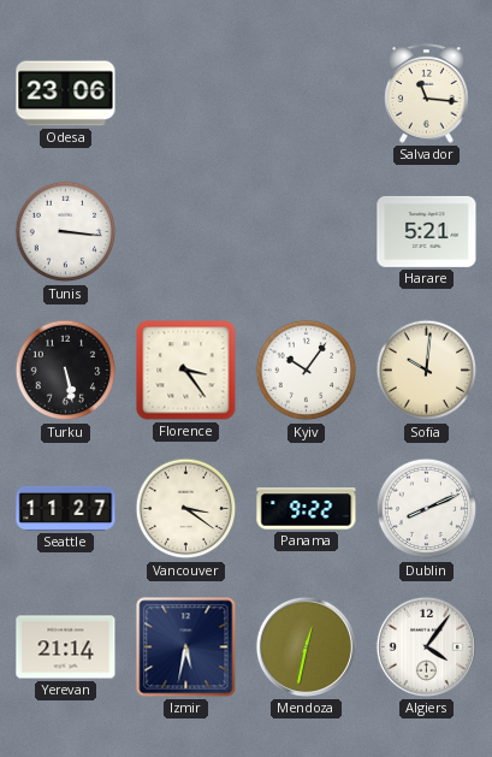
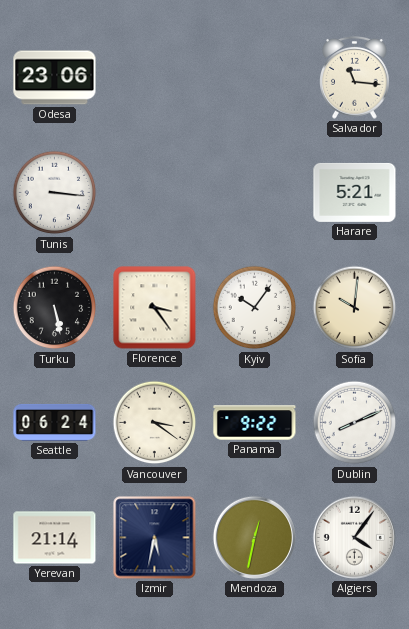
Seattle: 11:27 -> 06:24
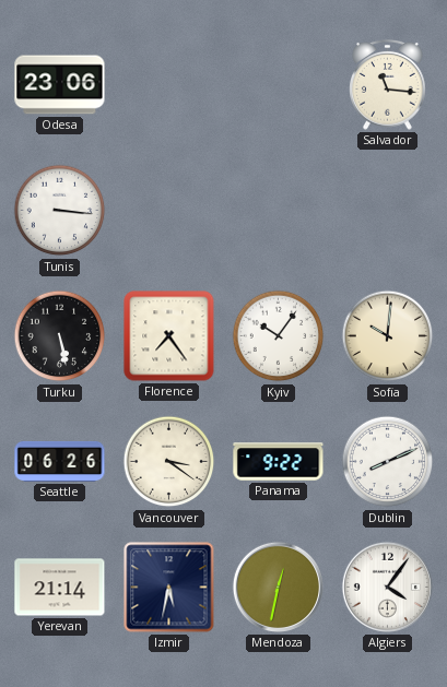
Harare: 5:21 -> none
Florence: 3:24 -> 7:24
Seattle: 06:24 -> 06:26
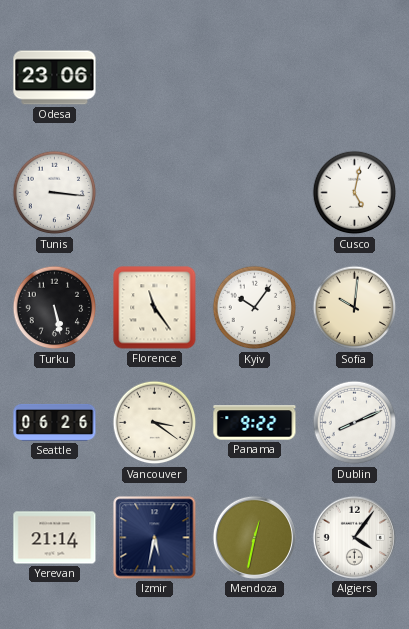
Salvador: 11:16 -> none
Cusco: none -> 5:02
Florence: 7:24 -> 11:24
